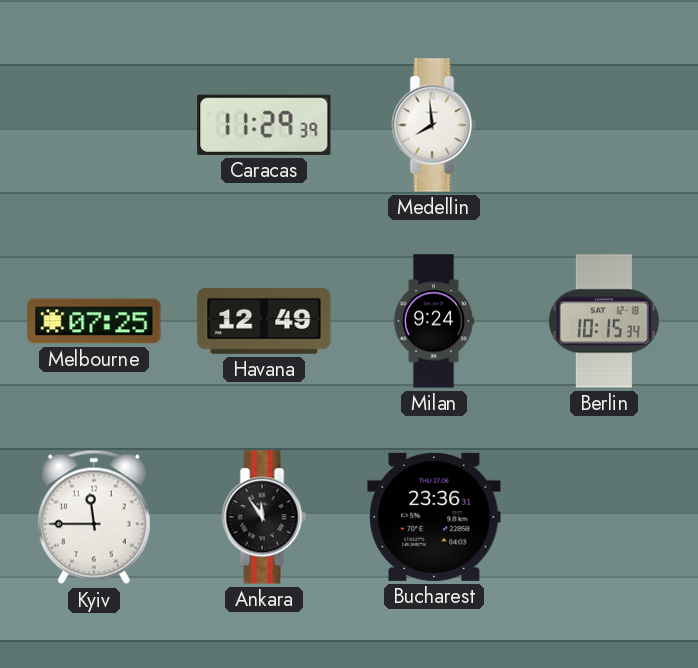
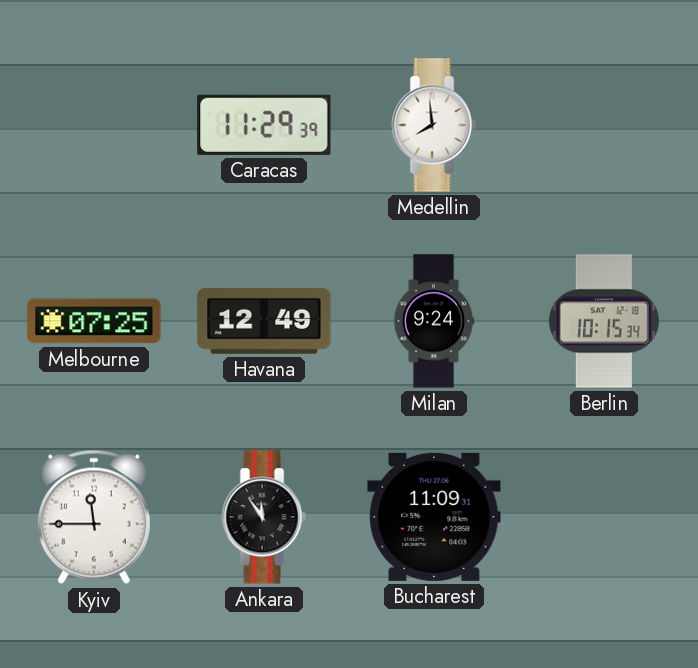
Bucharest: 23:36 -> 11:09
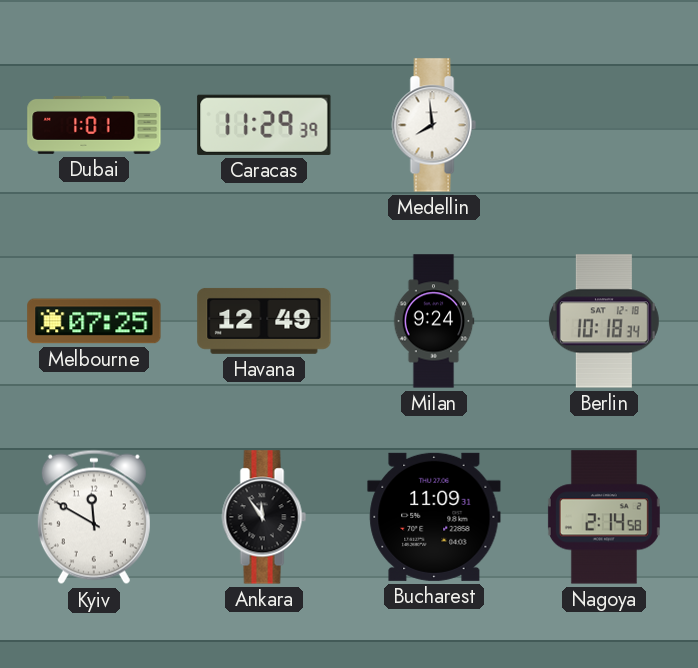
Dubai: none -> 1:01
Berlin: 10:15 -> 10:18
Kyiv: 11:45 -> 11:50
Nagoya: none -> 2:14
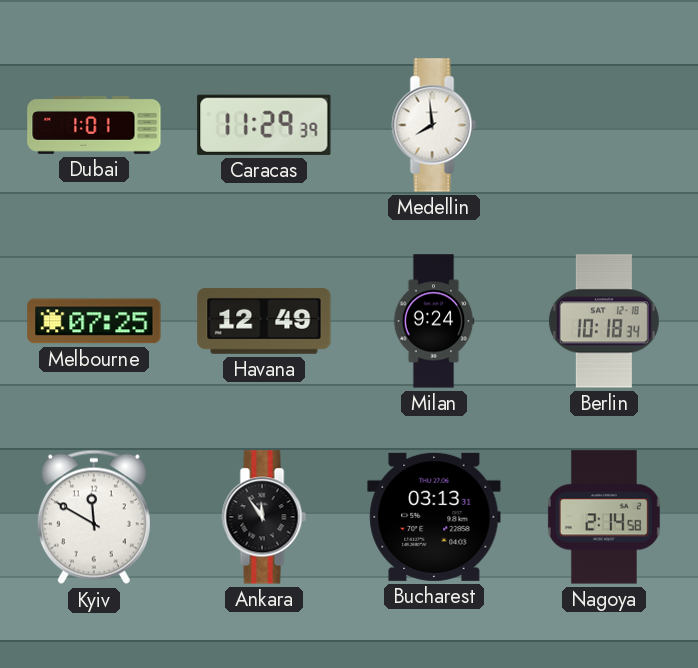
Bucharest: 11:09 -> 03:13
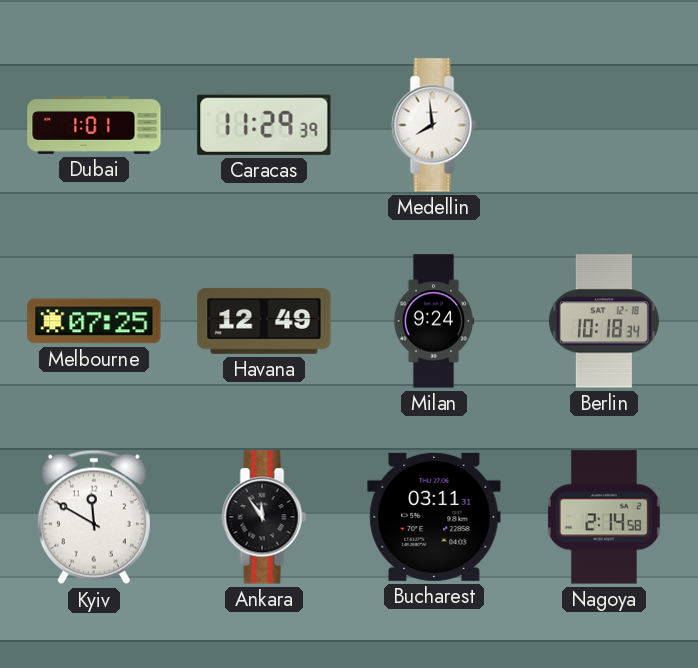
Bucharest: 03:13 -> 03:11
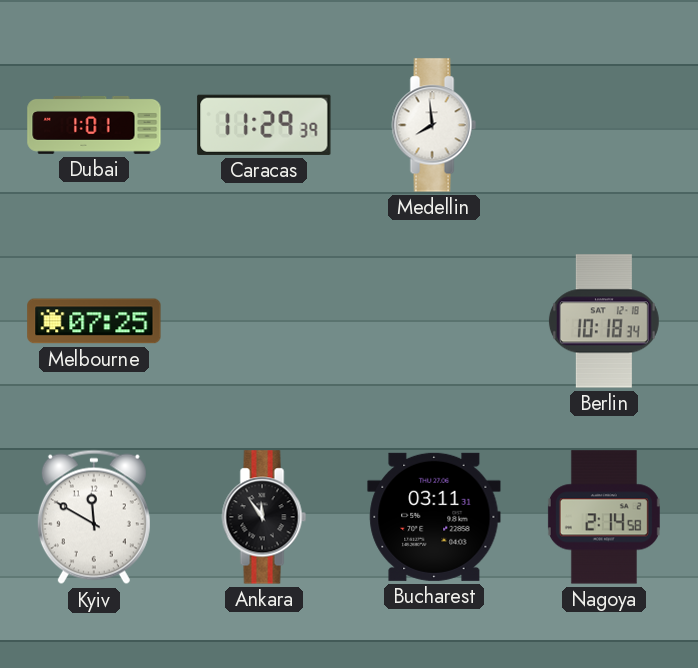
Havana: 12:49 -> none
Milan: 9:24 -> none
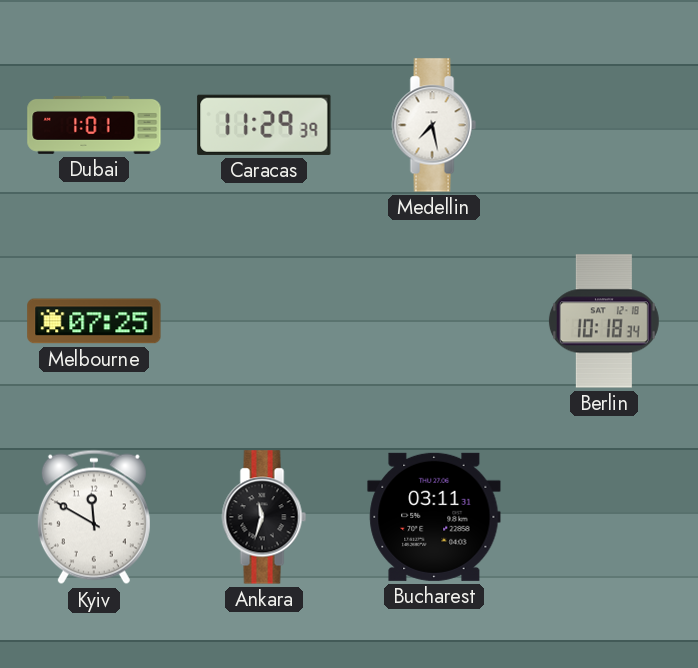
Medellin: 7:59 -> 7:28
Ankara: 11:54 -> 11:33
Nagoya: 2:14 -> none
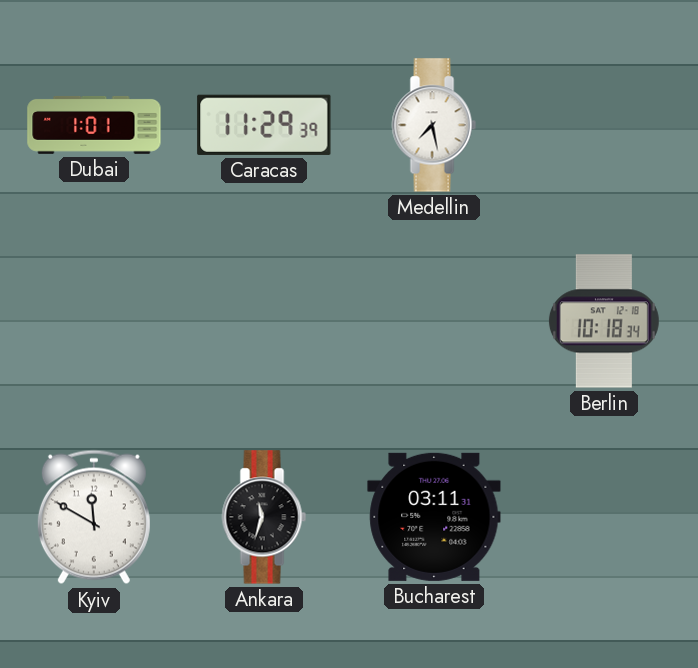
Melbourne: 07:25 -> none
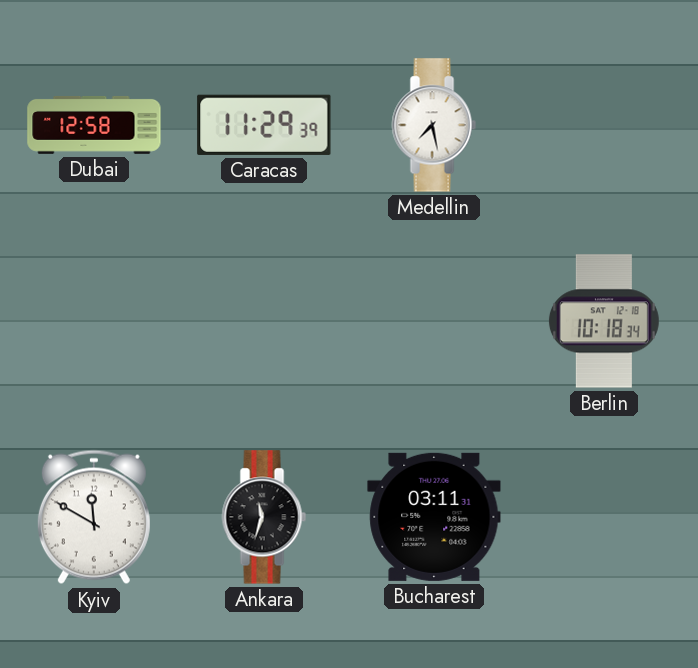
Dubai: 1:01 -> 12:58
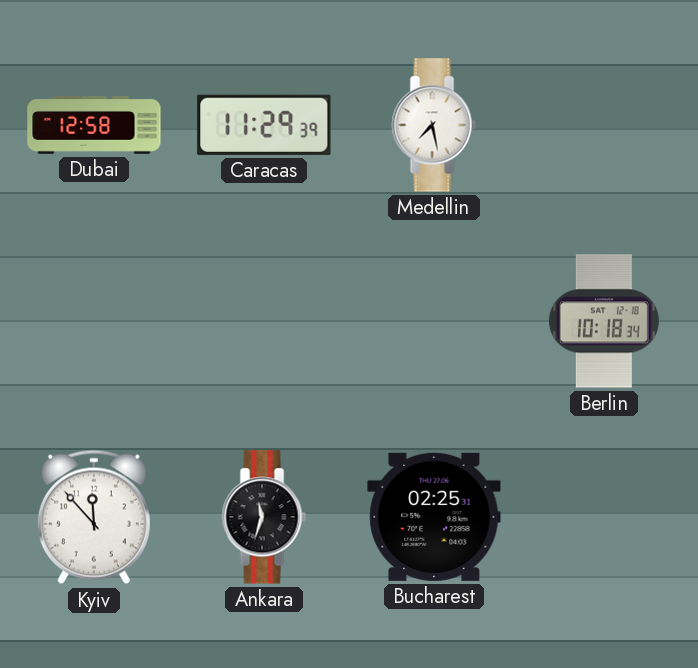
Kyiv: 11:50 -> 11:53
Bucharest: 03:11 -> 02:25
